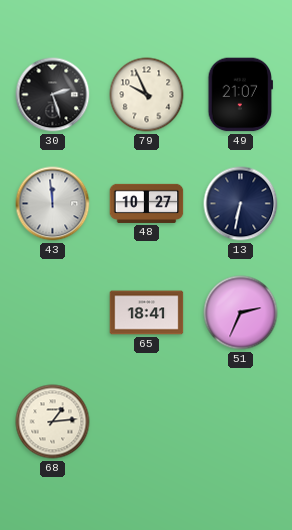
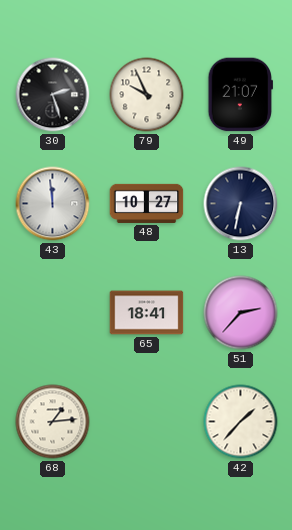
51: 2:34 -> 2:37
42: none -> 1:37
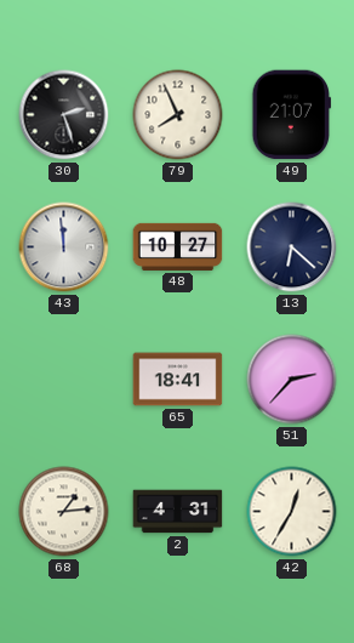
79: 9:56 -> 7:56
13: 6:32 -> 6:22
2: none -> 4:31
42: 1:37 -> 12:35
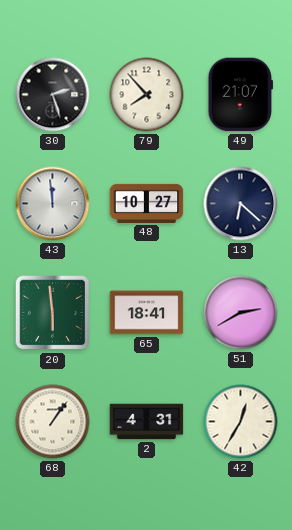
79: 7:56 -> 7:53
20: none -> 5:59
51: 2:37 -> 2:40
68: 1:14 -> 1:06
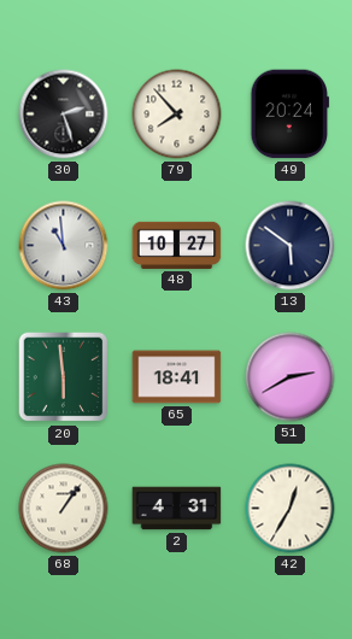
49: 21:07 -> 20:24
43: 11:59 -> 10:59
13: 6:22 -> 5:51
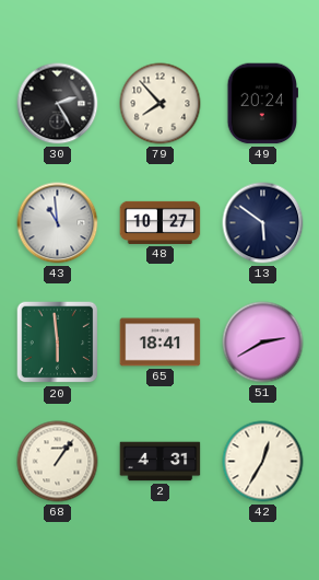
30: 2:27 -> 2:25
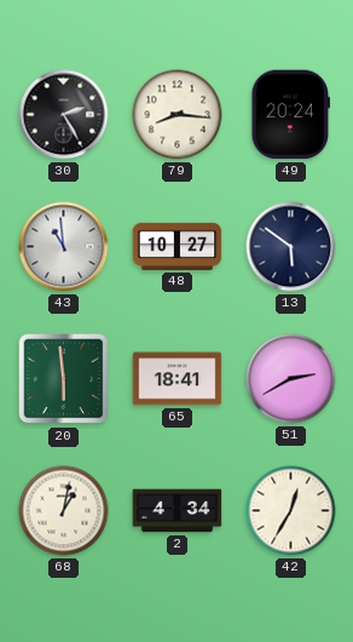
79: 7:53 -> 8:16
68: 1:06 -> 1:02
2: 4:31 -> 4:34
